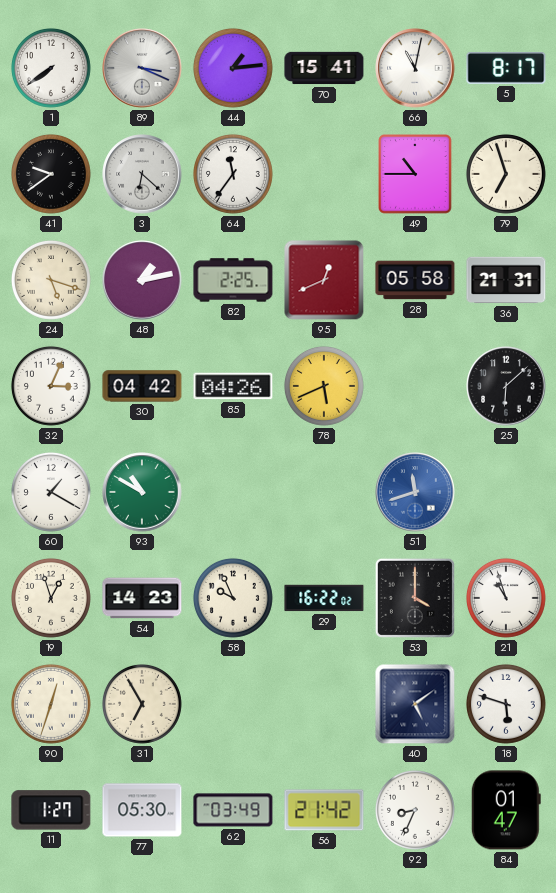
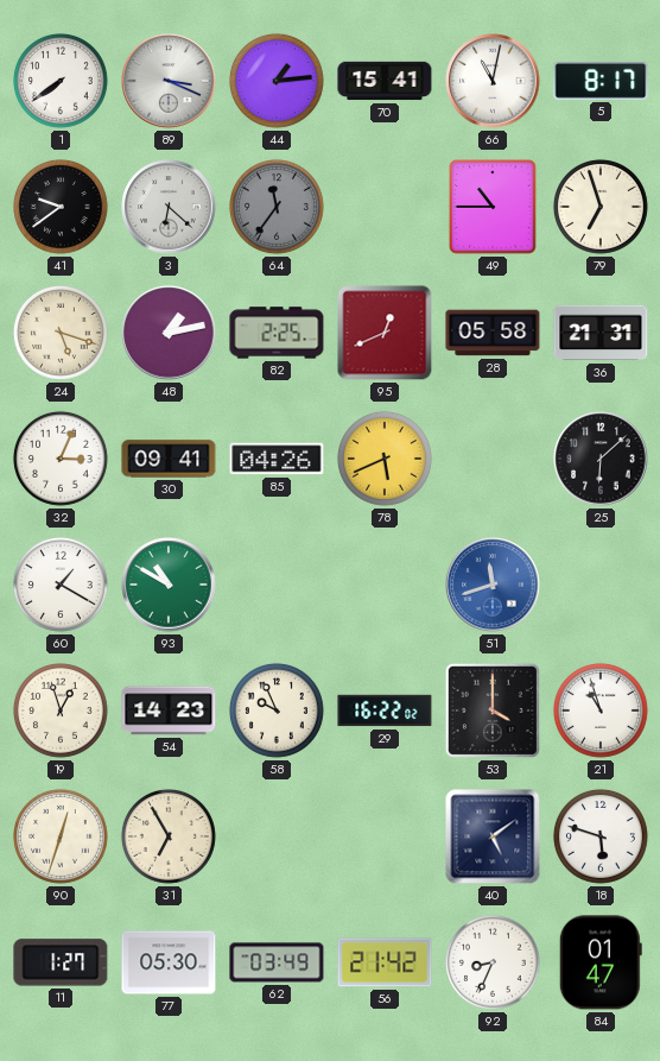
64 dial: white -> grey
30: 04:42 -> 09:41
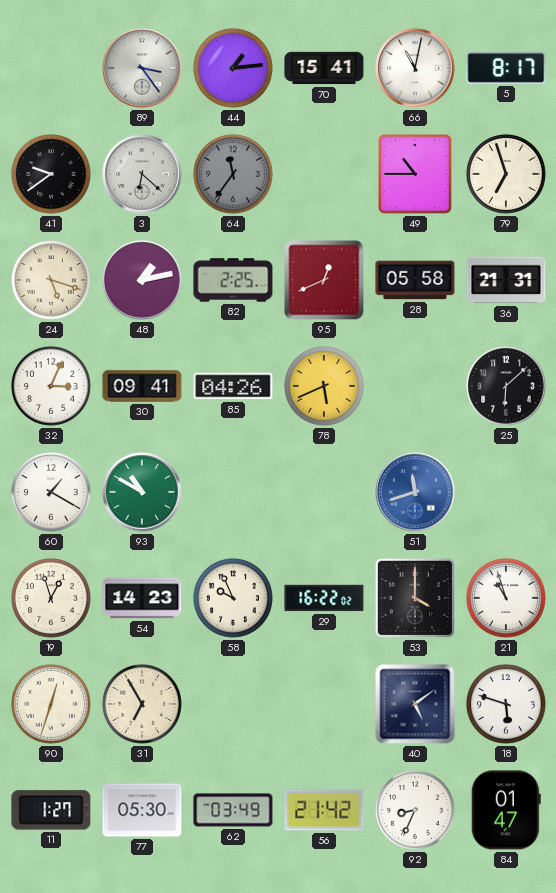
1: 7:39 -> none
89: 3:19 -> 3:24
